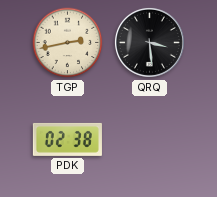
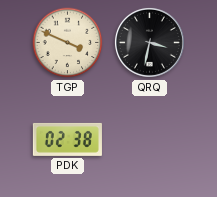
TGP: 2:43 -> 3:49
QRQ: 3:29 -> 3:32
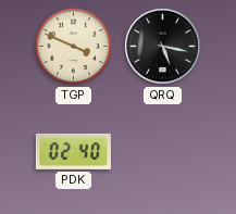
QRQ: 3:32 -> 5:17
PDK: 02:38 -> 02:40
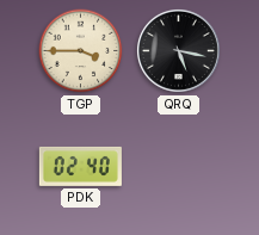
TGP: 3:49 -> 3:45
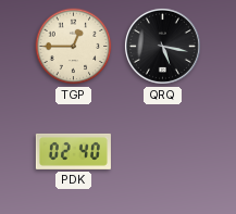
TGP: 3:45 -> 12:45
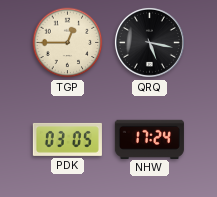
PDK: 02:40 -> 03:05
NHW: none -> 17:24
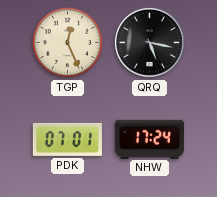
TGP: 12:45 -> 12:26
PDK: 03:05 -> 07:01
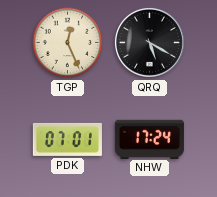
QRQ: 5:17 -> 5:20
